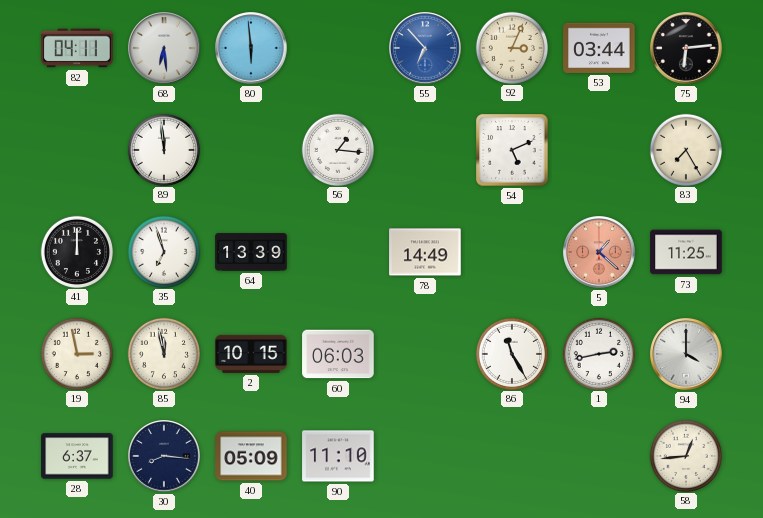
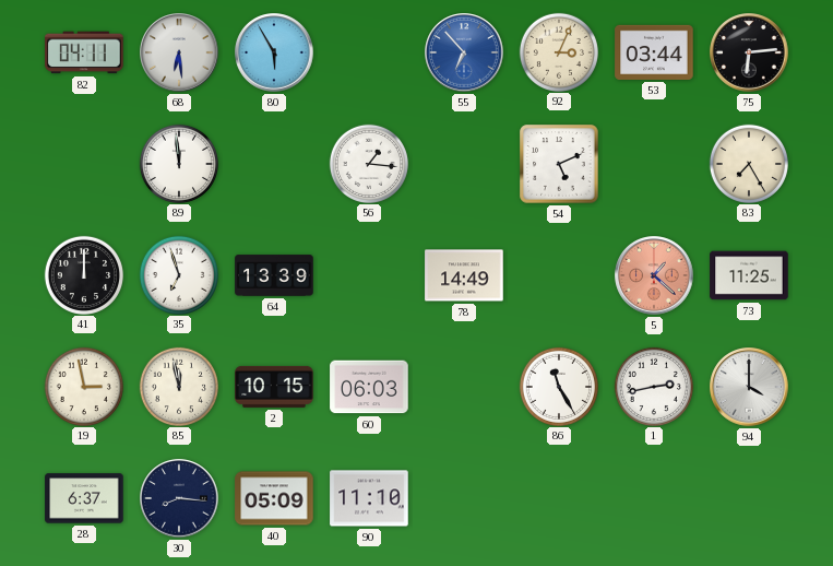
80: 5:59 -> 5:55
58: 12:44 -> none
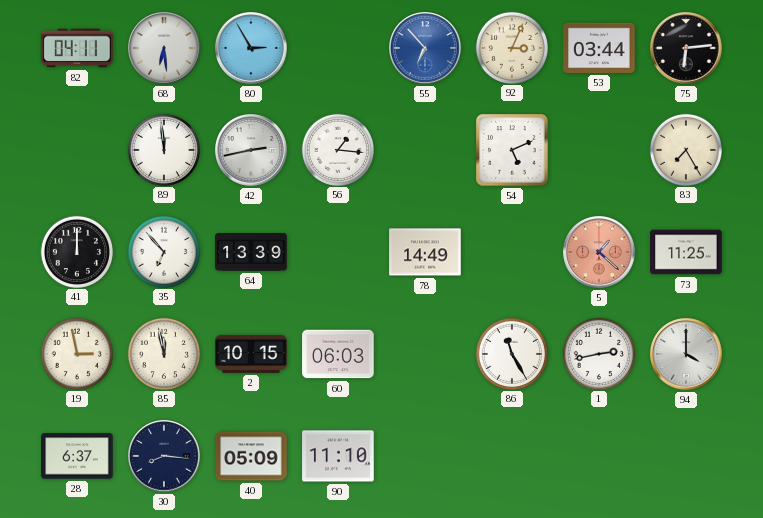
80: 5:55 -> 2:55
42: none -> 2:43
35: 6:57 -> 6:53
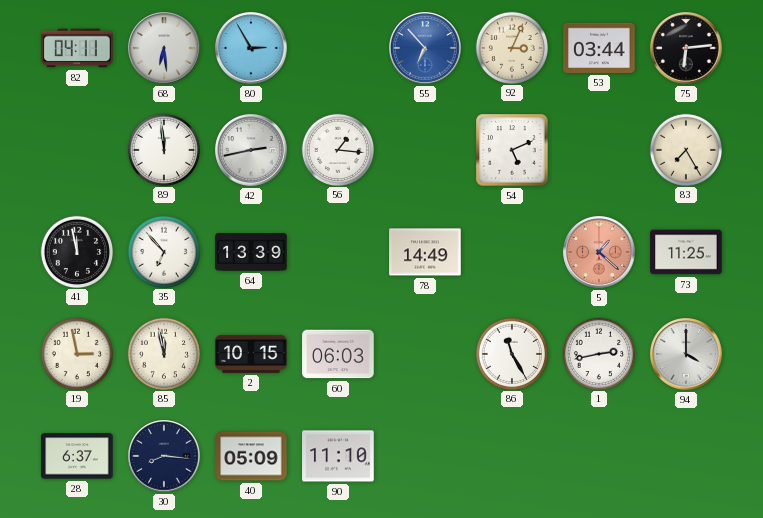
41: 12:00 -> 11:58
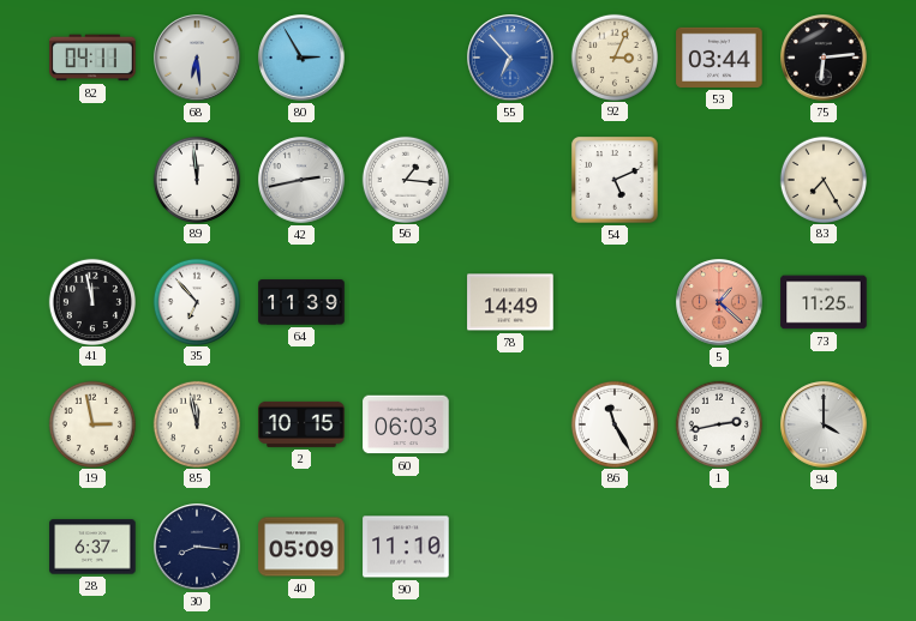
64: 13:39 -> 11:39
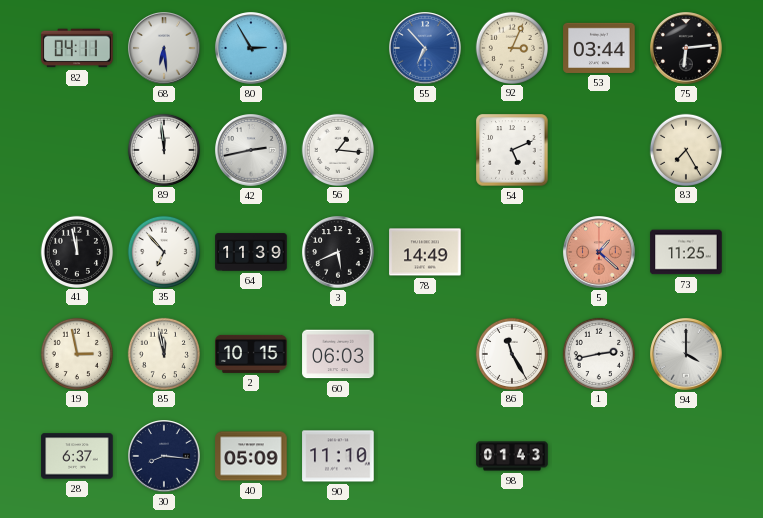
3: none -> 5:41
98: none -> 01:43
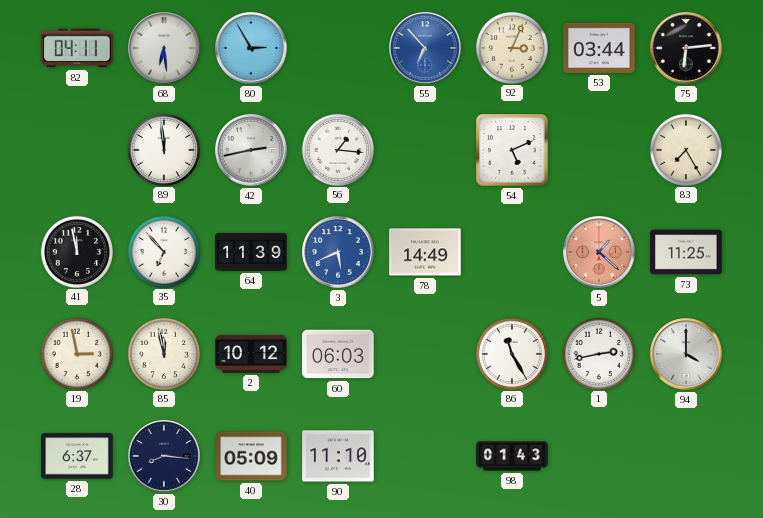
3 dial: black -> blue
2: 10:15 -> 10:12
